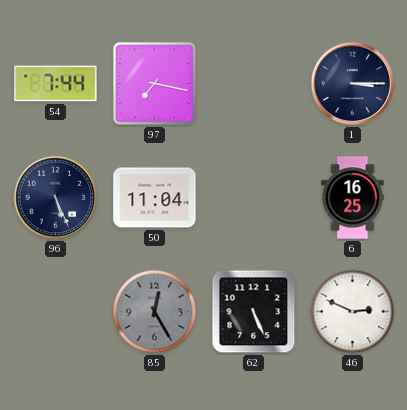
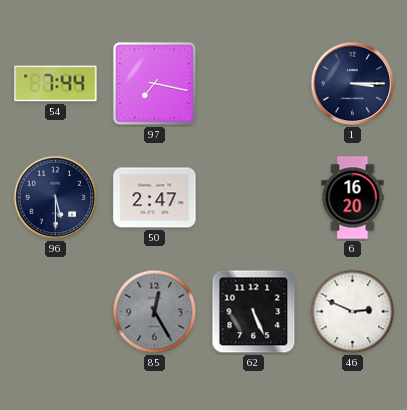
96: 5:26 -> 5:30
50: 11:04 -> 2:47
6: 16:25 -> 16:20
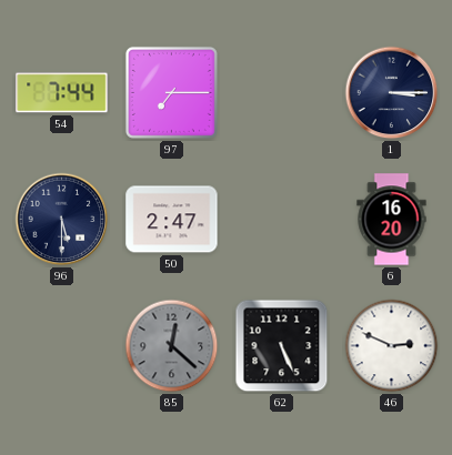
97: 7:17 -> 7:15
85: 12:25 -> 12:22
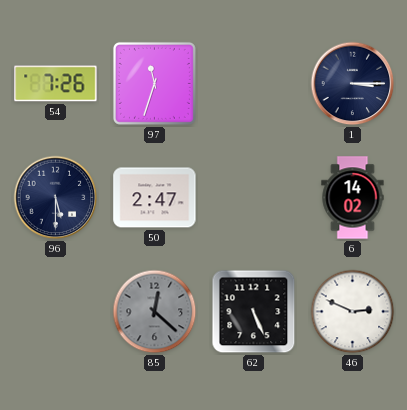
54: 7:44 -> 7:26
97: 7:15 -> 11:33
6: 16:20 -> 14:02
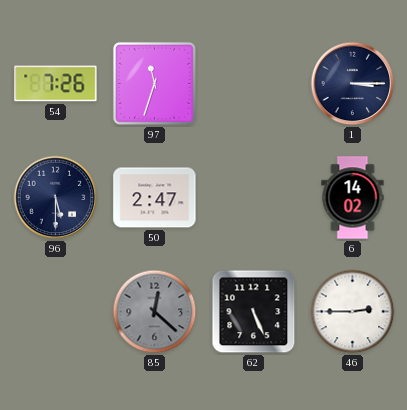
46: 2:49 -> 2:45
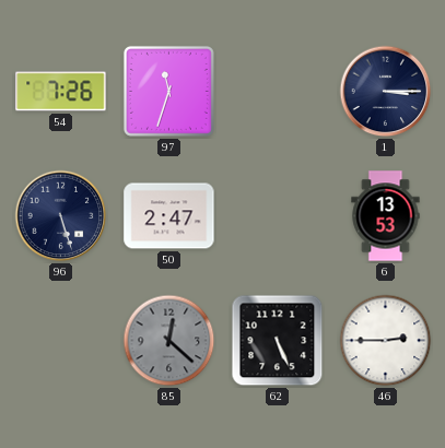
96: 5:30 -> 5:27
6: 14:02 -> 13:53
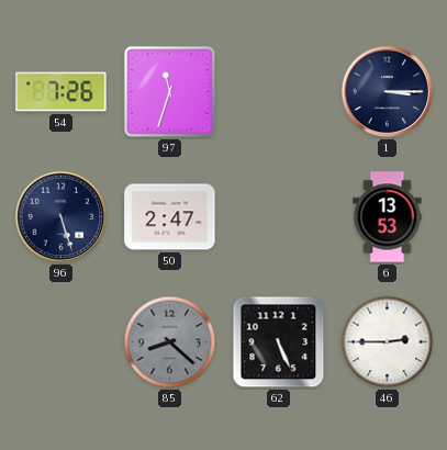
85: 12:22 -> 8:22
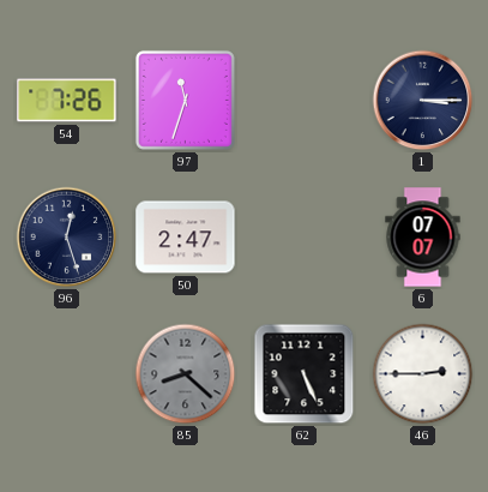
96: 5:27 -> 12:27
6: 13:53 -> 07:07
